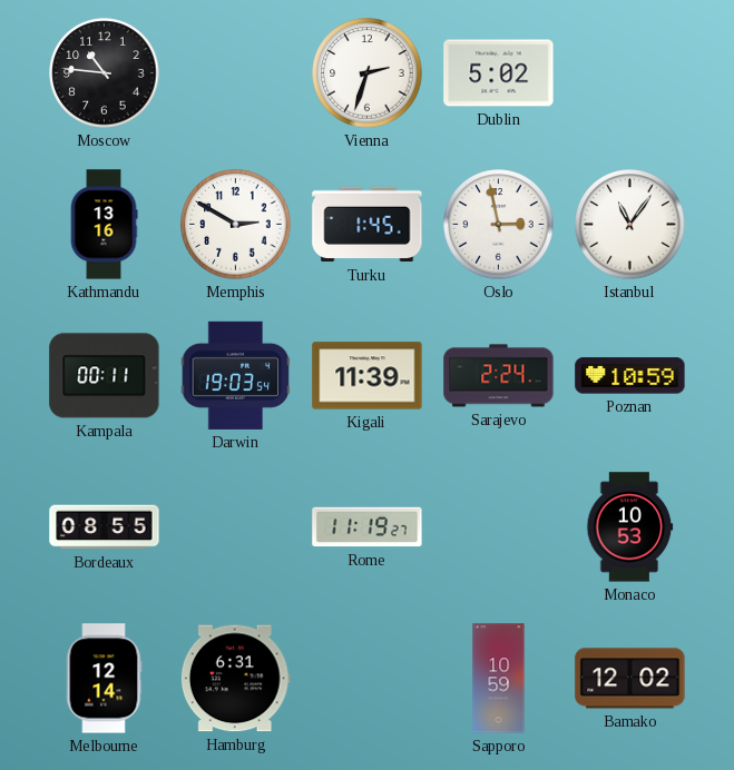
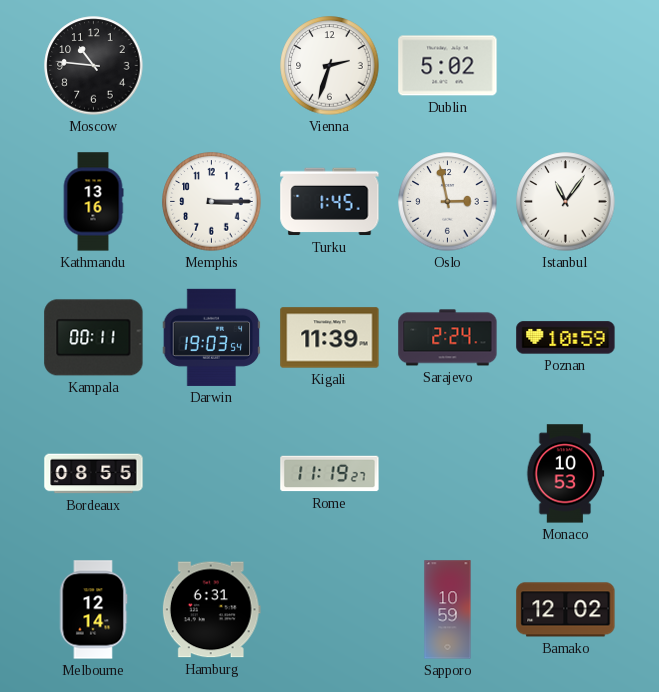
Memphis: 2:50 -> 3:15
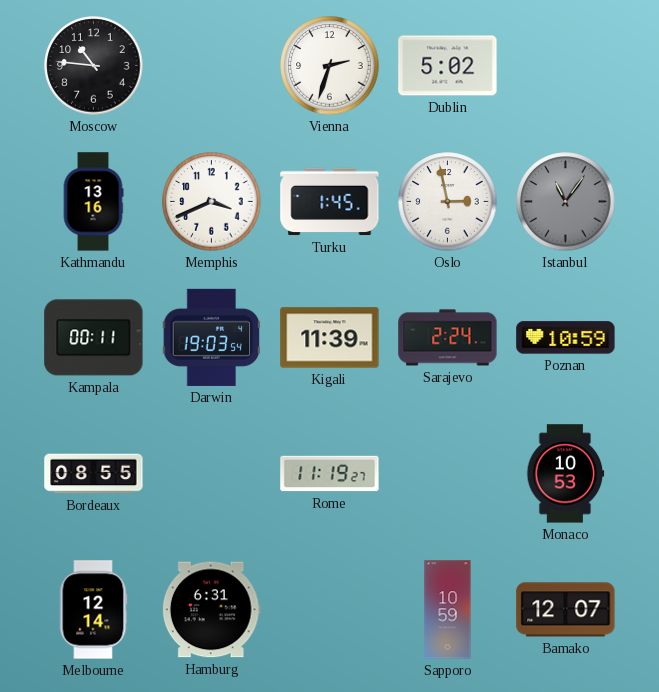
Memphis: 3:15 -> 3:41
Istanbul dial: white -> grey
Bamako: 12:02 -> 12:07
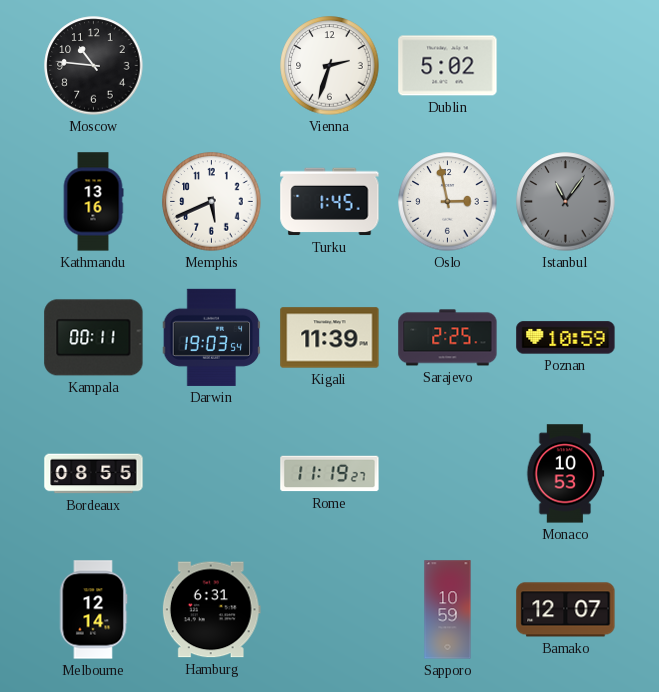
Memphis: 3:41 -> 5:41
Sarajevo: 2:24 -> 2:25
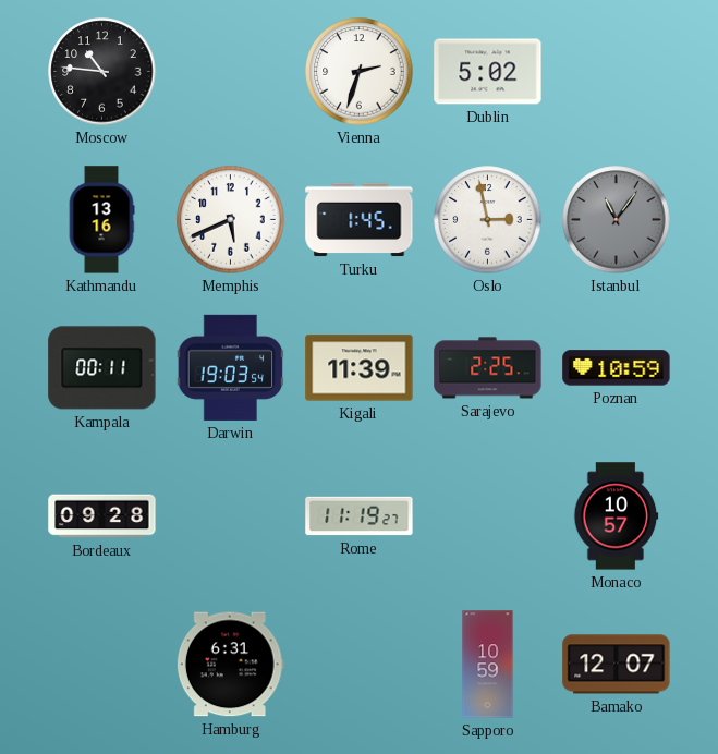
Bordeaux: 08:55 -> 09:28
Monaco: 10:53 -> 10:57
Melbourne: 12:14 -> none
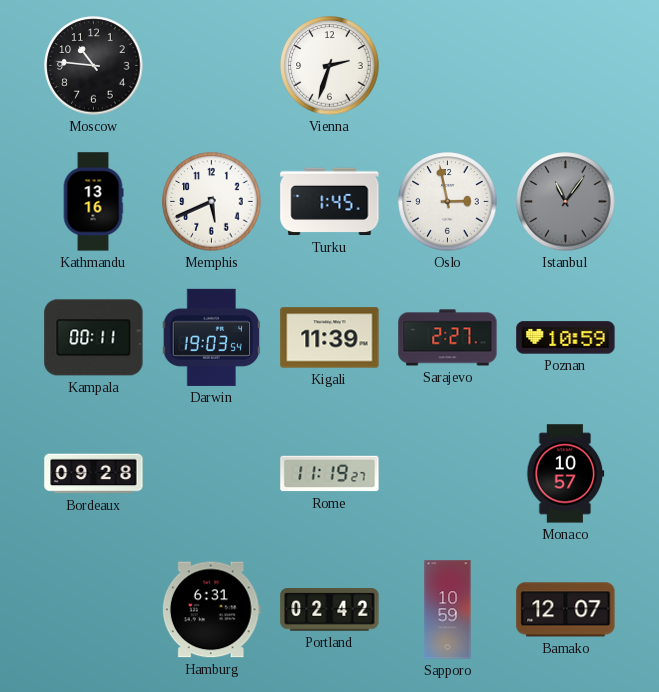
Dublin: 5:02 -> none
Sarajevo: 2:25 -> 2:27
Portland: none -> 02:42
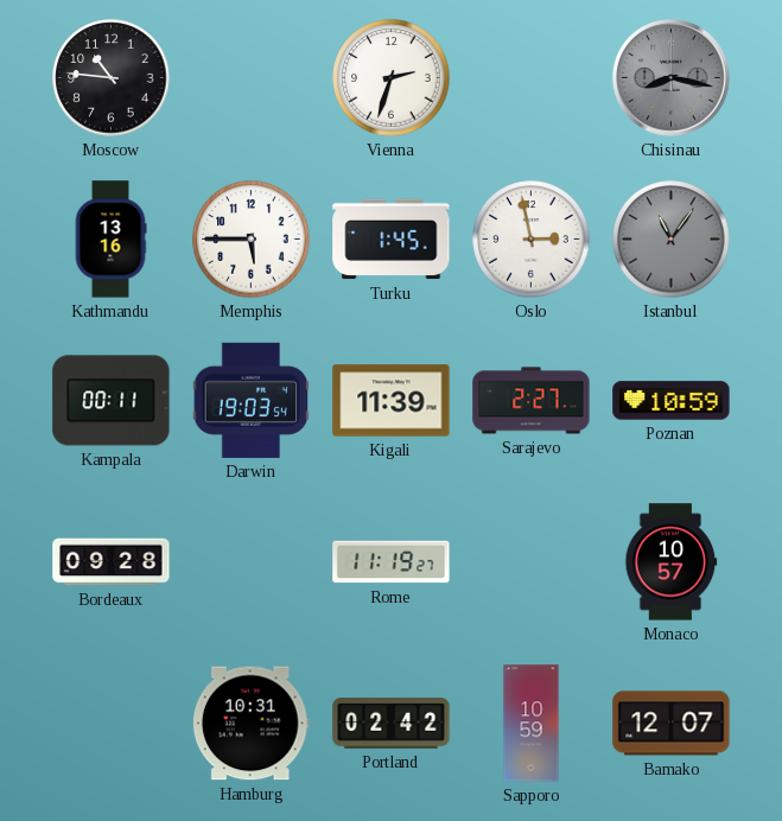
Chisinau: none -> 8:17
Memphis: 5:41 -> 5:45
Hamburg: 6:31 -> 10:31
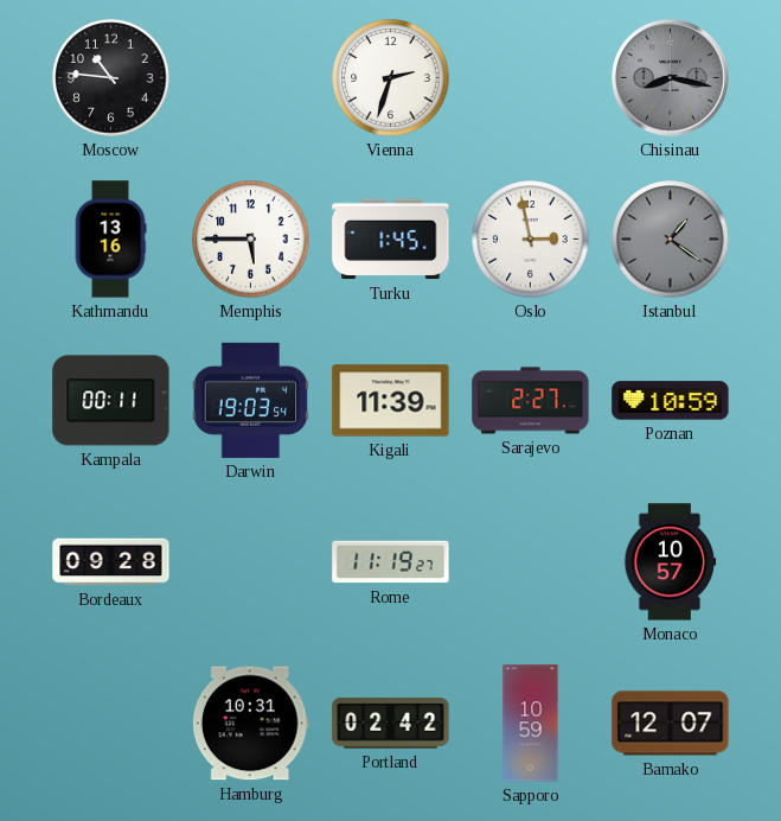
Istanbul: 11:06 -> 1:21
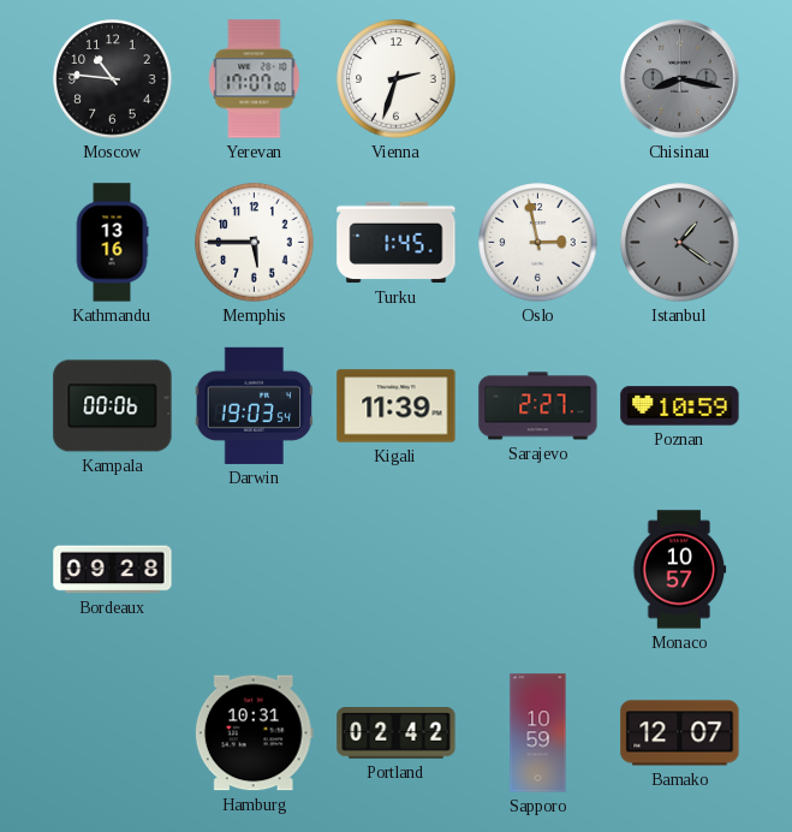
Yerevan: none -> 17:07
Kampala: 00:11 -> 00:06
Rome: 11:19 -> none
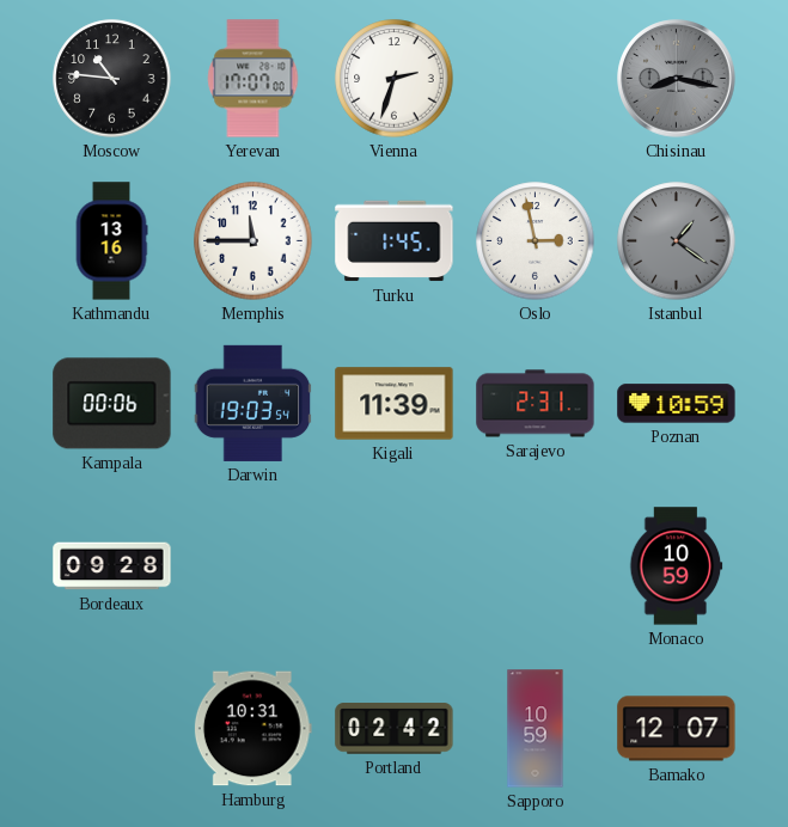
Memphis: 5:45 -> 11:45
Sarajevo: 2:27 -> 2:31
Monaco: 10:57 -> 10:59
